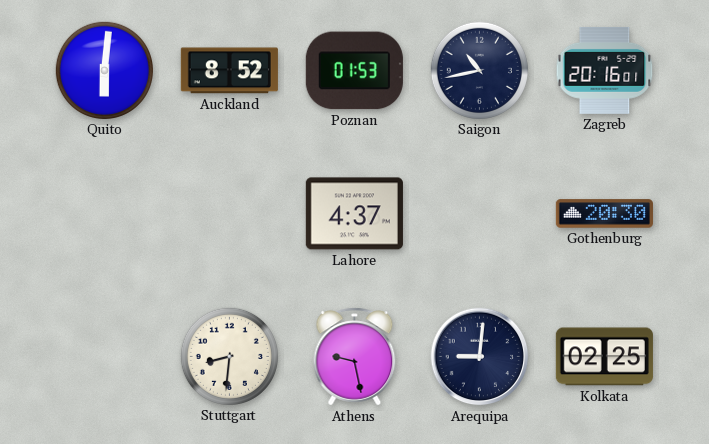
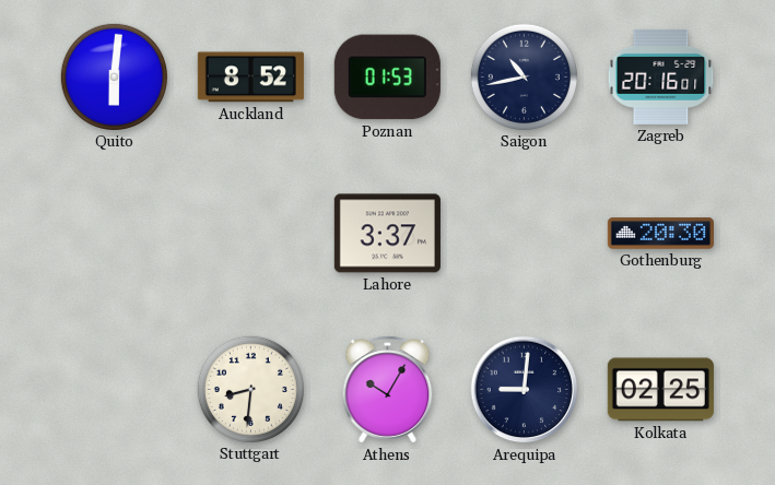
Lahore: 4:37 -> 3:37
Athens: 9:28 -> 10:05
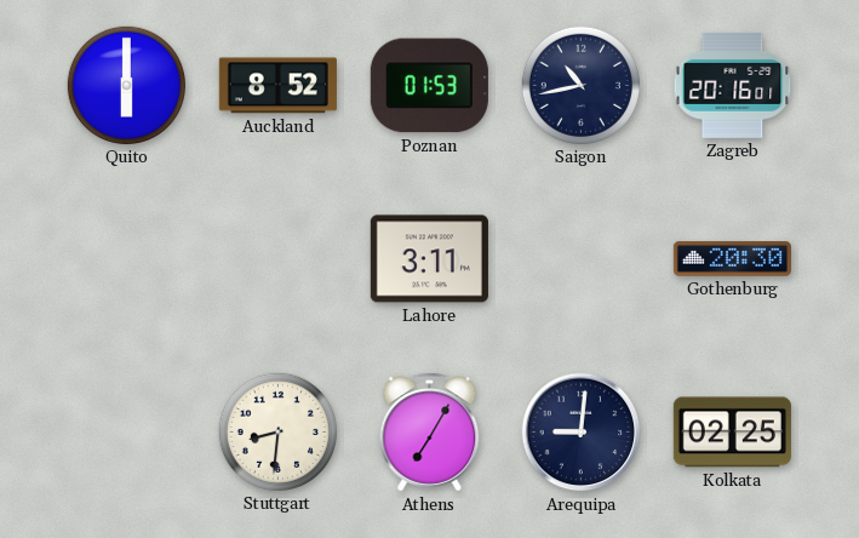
Quito: 6:01 -> 6:00
Lahore: 3:37 -> 3:11
Athens: 10:05 -> 7:05
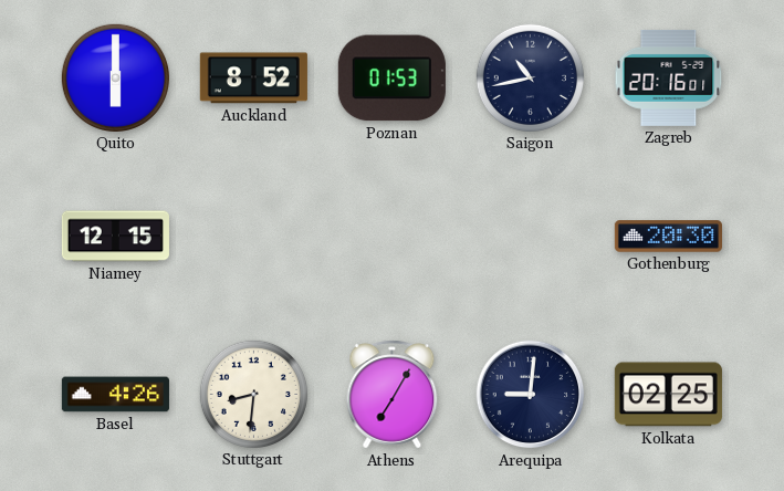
Niamey: none -> 12:15
Lahore: 3:11 -> none
Basel: none -> 4:26
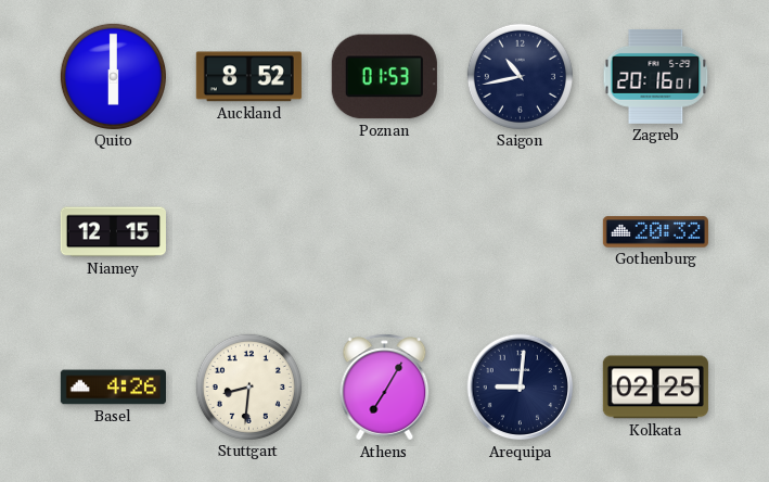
Gothenburg: 20:30 -> 20:32
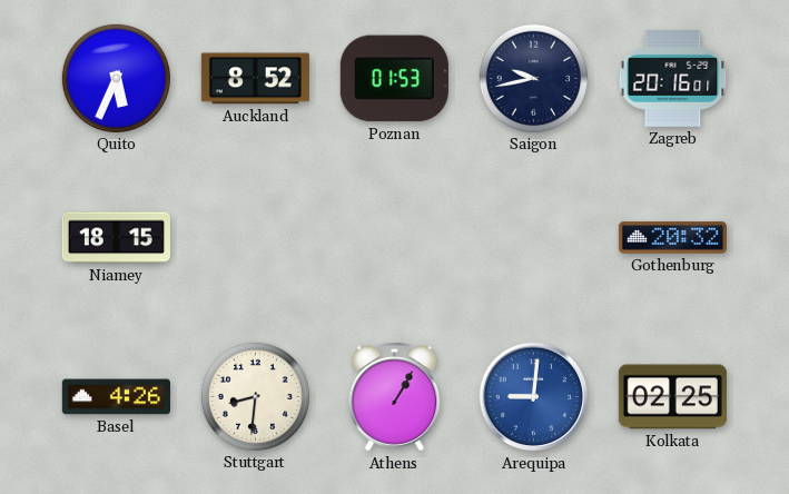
Quito: 6:00 -> 5:34
Saigon: 10:43 -> 9:43
Niamey: 12:15 -> 18:15
Athens: 7:05 -> 1:05
Arequipa dial: navy -> blue
